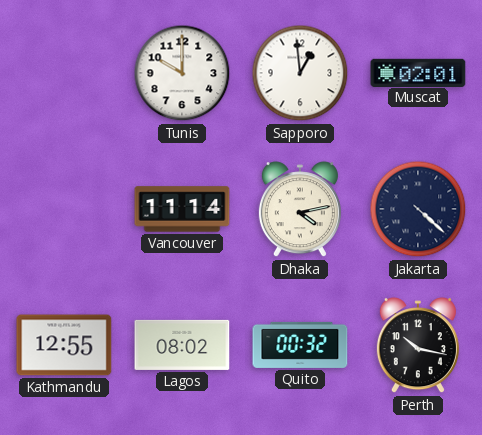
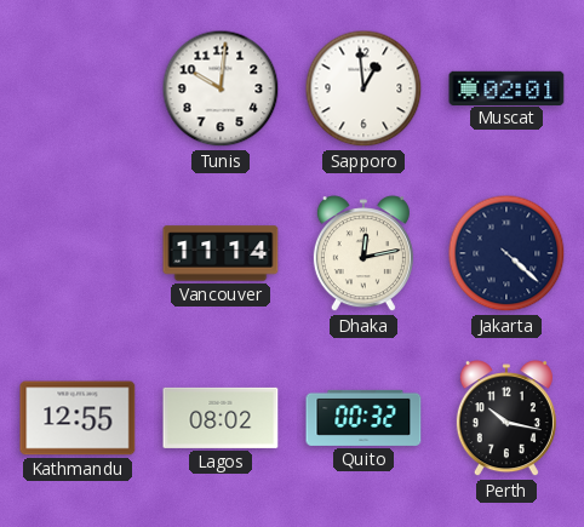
Tunis: 10:00 -> 10:01
Dhaka: 4:13 -> 12:13
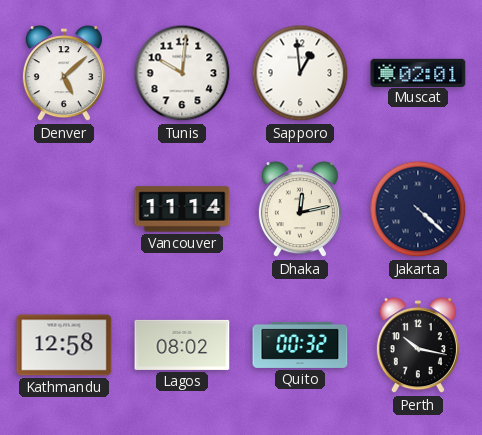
Denver: none -> 5:08
Kathmandu: 12:55 -> 12:58
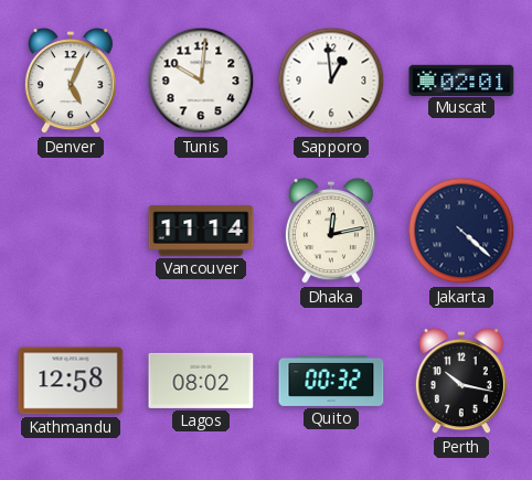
Denver: 5:08 -> 5:04
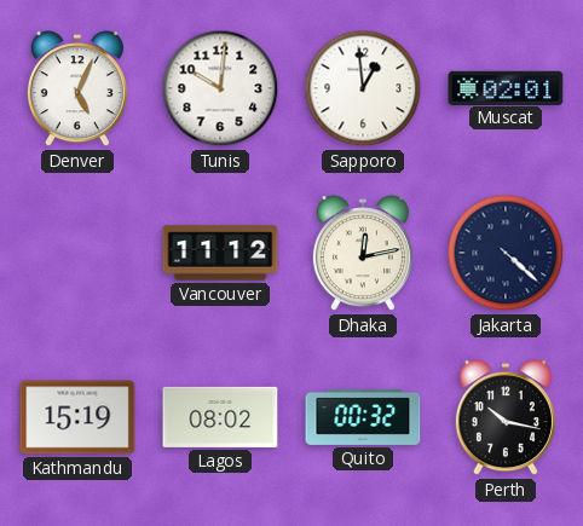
Vancouver: 11:14 -> 11:12
Kathmandu: 12:58 -> 15:19
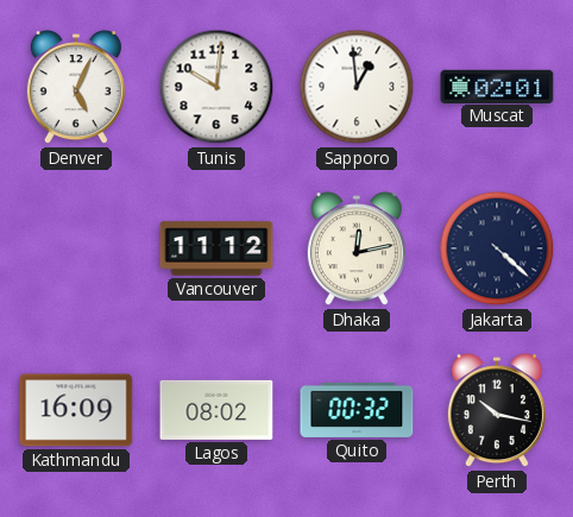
Kathmandu: 15:19 -> 16:09
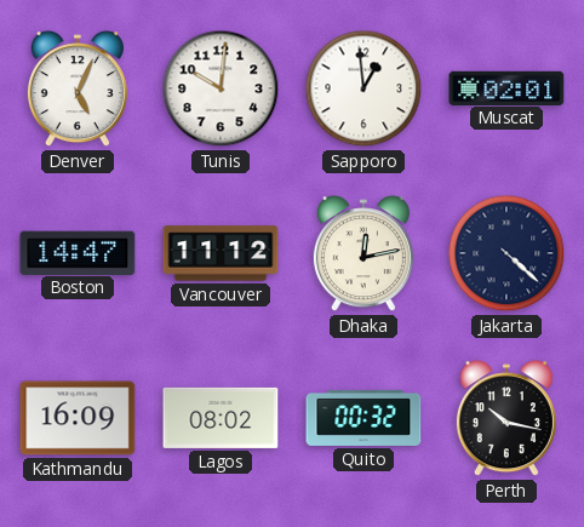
Boston: none -> 14:47
